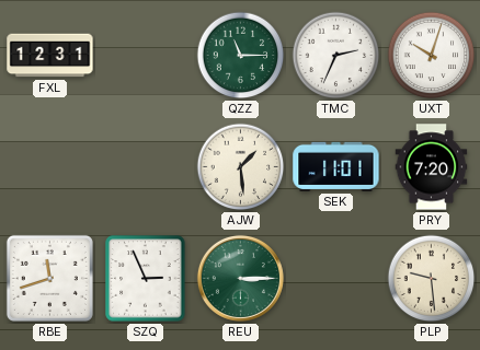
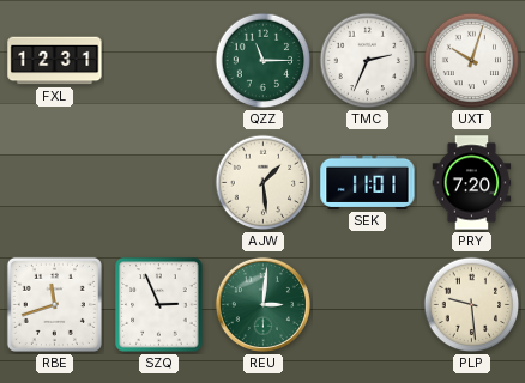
REU: 3:15 -> 3:01
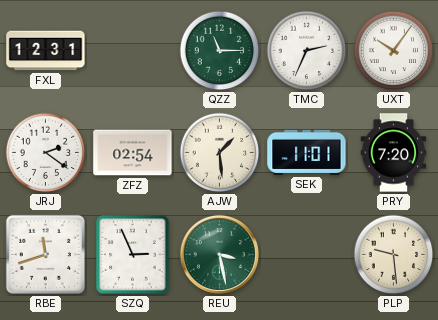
UXT: 10:03 -> 10:06
JRJ: none -> 2:21
ZFZ: none -> 02:54
REU: 3:01 -> 3:28
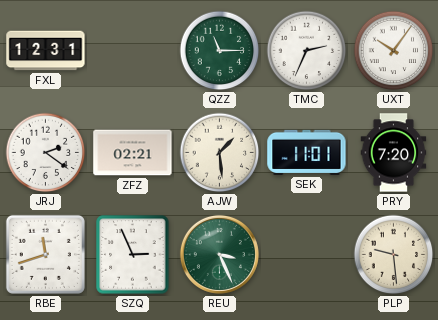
ZFZ: 02:54 -> 02:21
REU: 3:28 -> 3:26
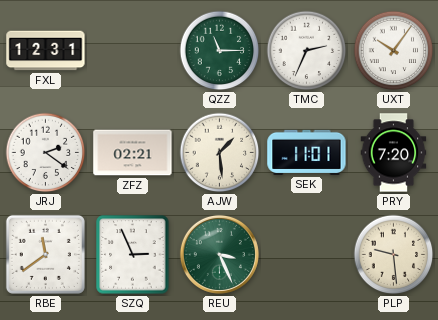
RBE: 11:42 -> 11:39
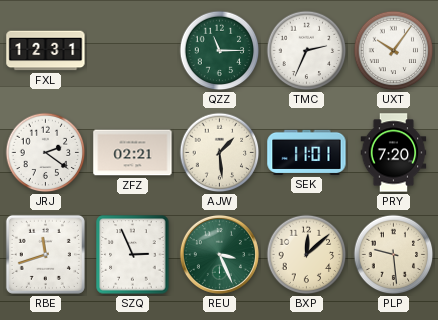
RBE: 11:39 -> 11:42
BXP: none -> 12:08
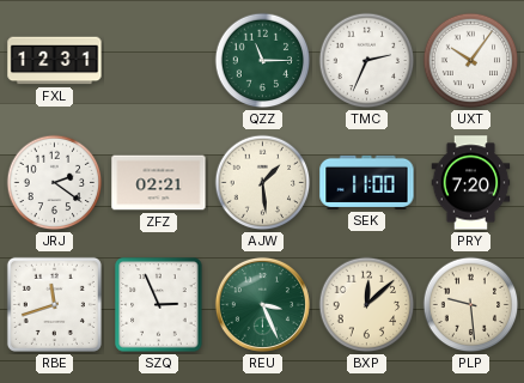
SEK: 11:01 -> 11:00
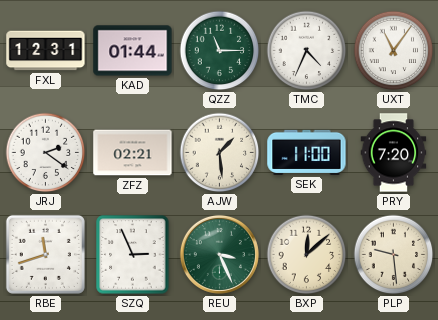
KAD: none -> 01:44
TMC: 2:34 -> 4:34
UXT: 10:06 -> 11:06
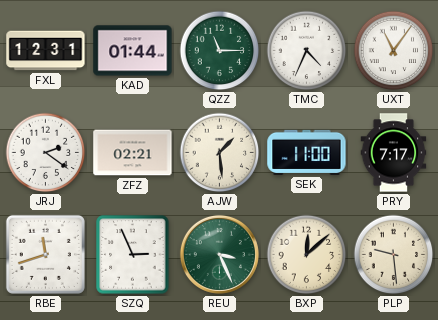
PRY: 7:20 -> 7:17
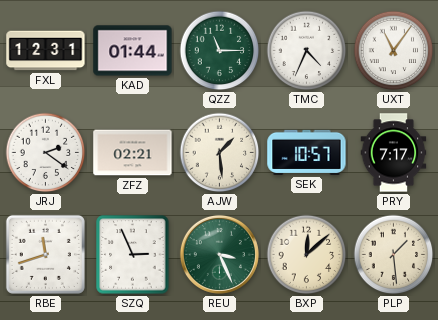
SEK: 11:00 -> 10:57
PLP: 9:29 -> 1:29
